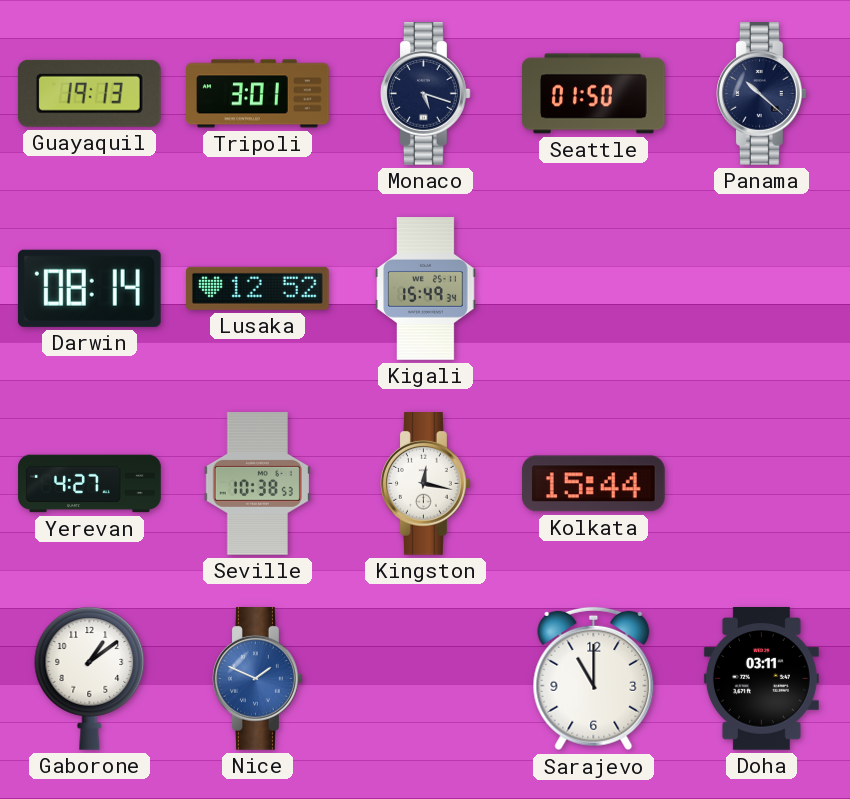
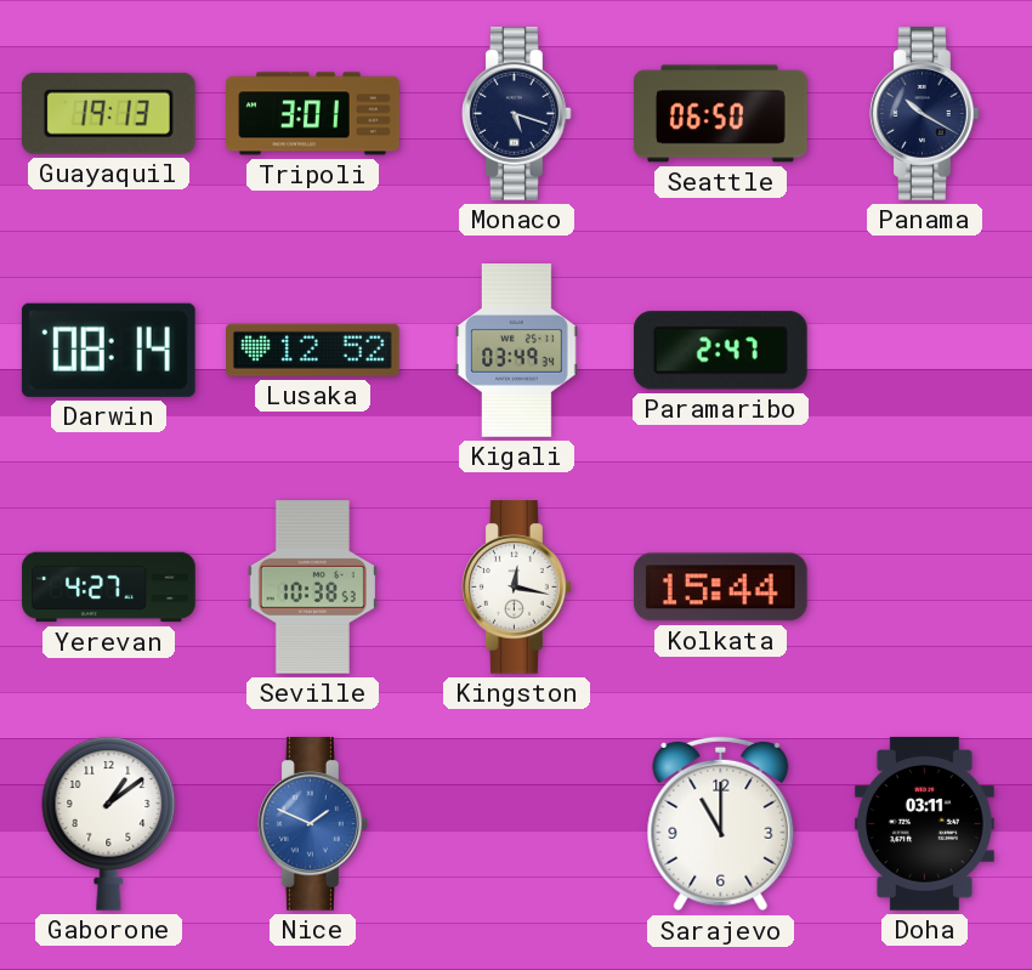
Seattle: 01:50 -> 06:50
Panama: 10:22 -> 10:20
Kigali: 15:49 -> 03:49
Paramaribo: none -> 2:47
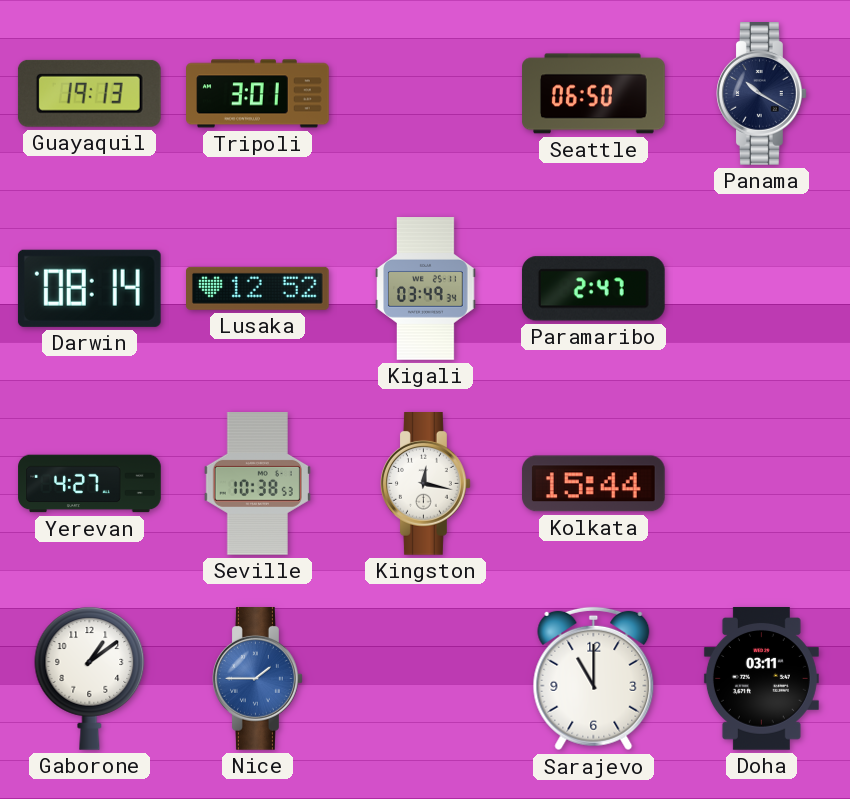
Monaco: 5:18 -> none
Nice: 1:49 -> 1:45
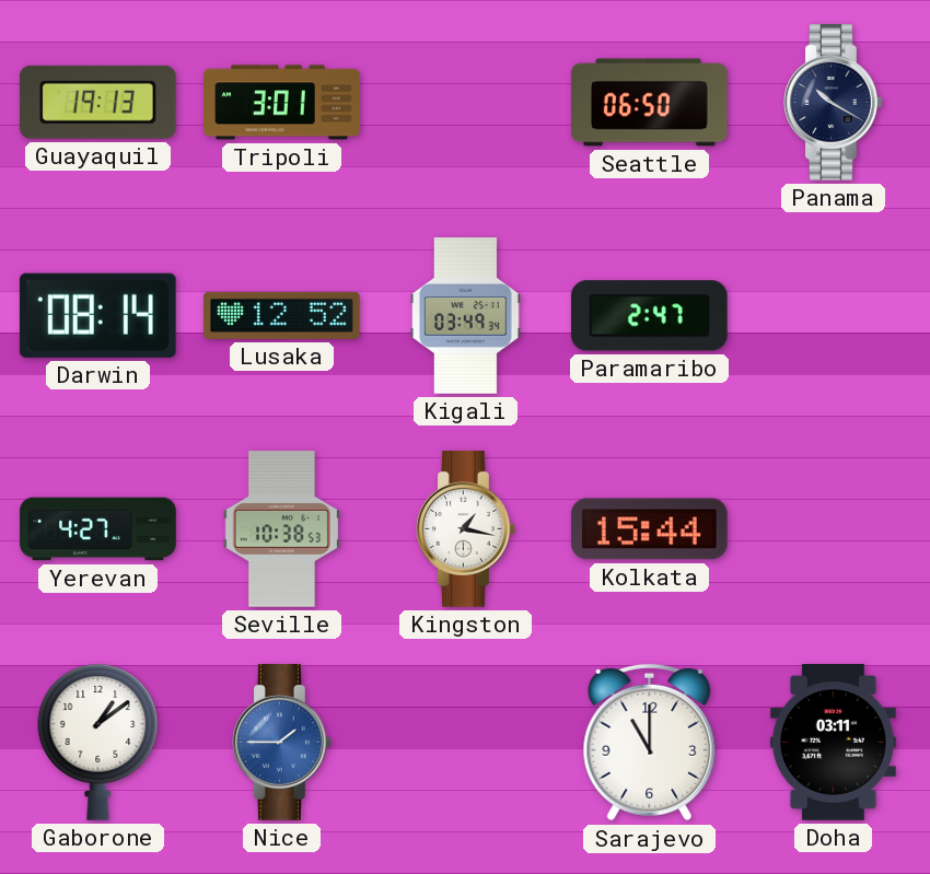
Kingston: 12:17 -> 1:17
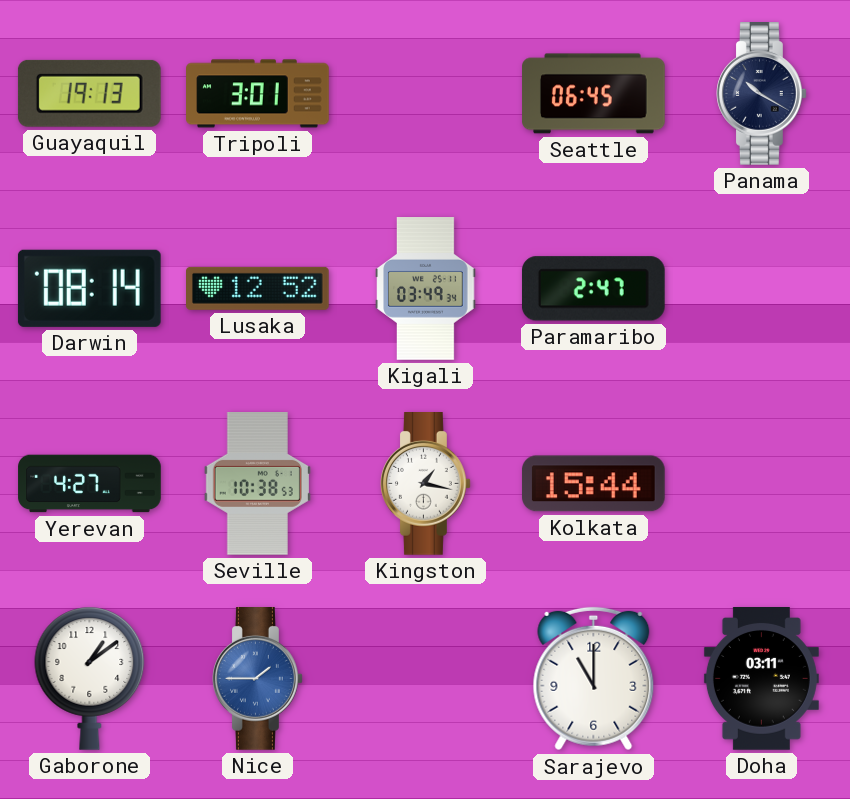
Seattle: 06:50 -> 06:45
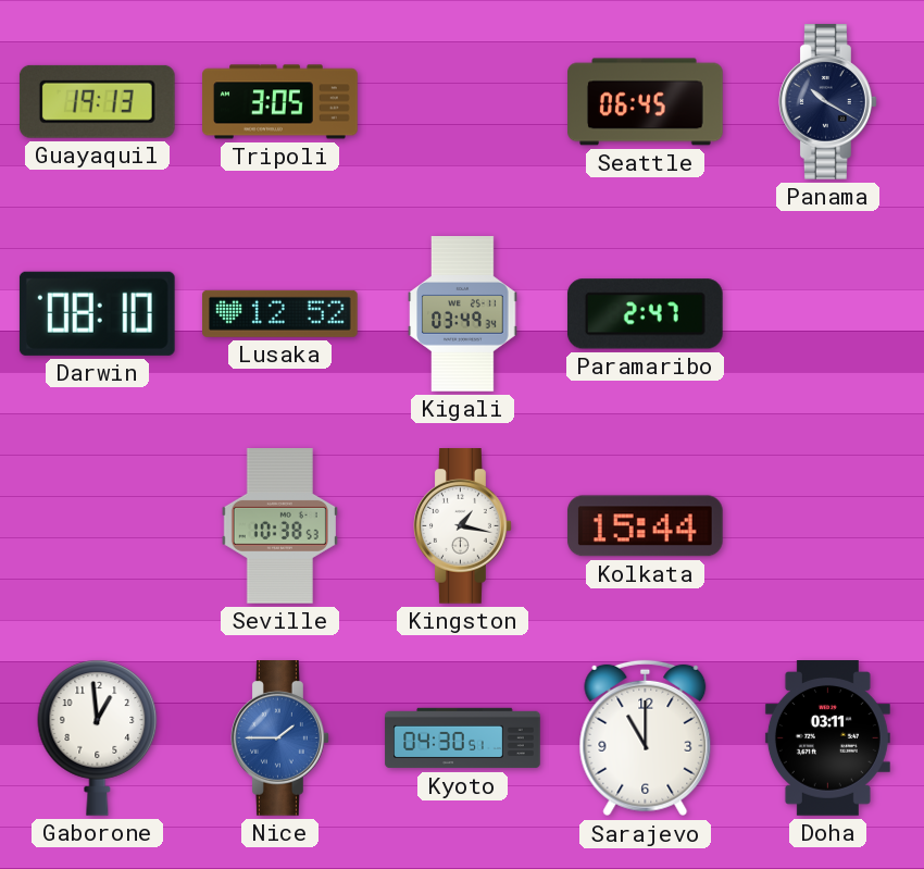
Tripoli: 3:01 -> 3:05
Darwin: 08:14 -> 08:10
Yerevan: 4:27 -> none
Gaborone: 1:09 -> 12:59
Kyoto: none -> 04:30
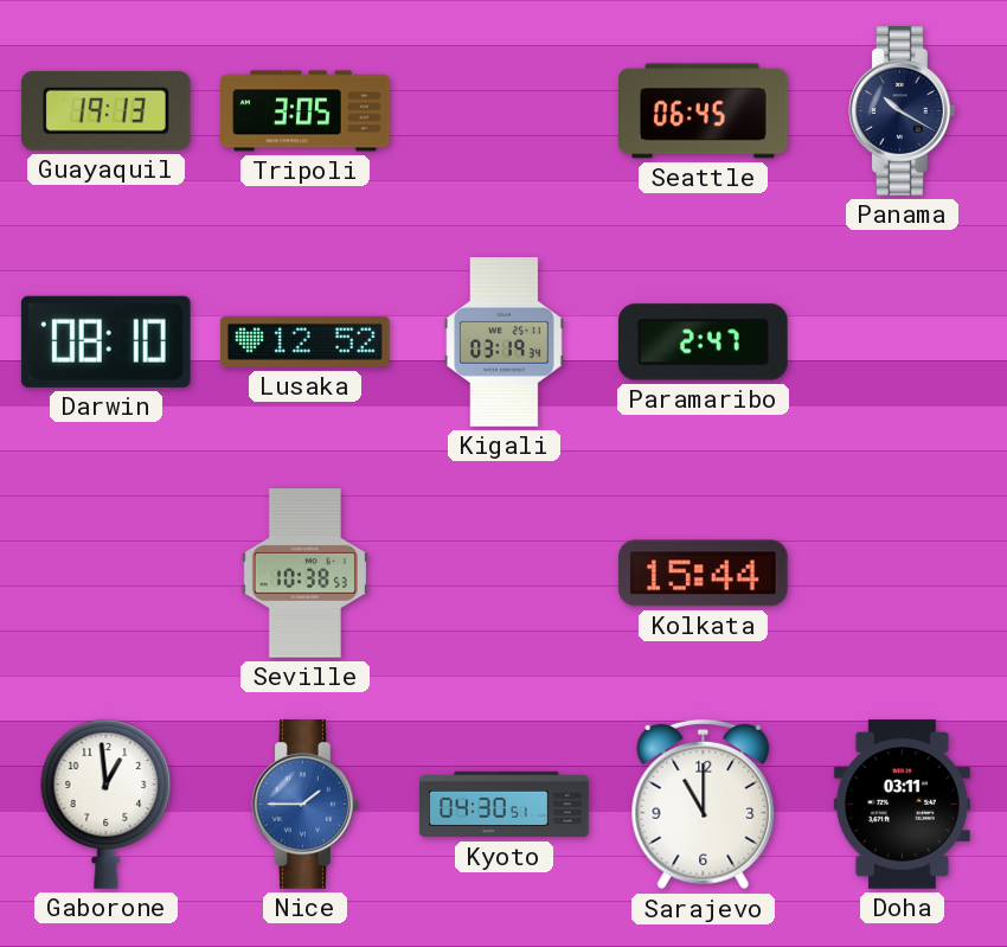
Kigali: 03:49 -> 03:19
Kingston: 1:17 -> none
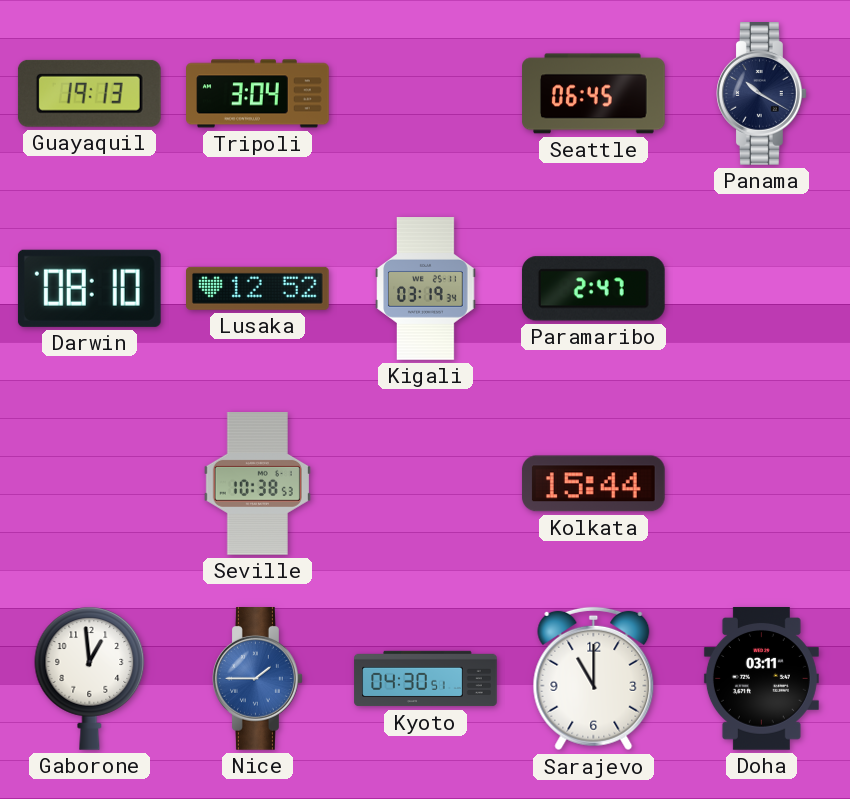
Tripoli: 3:05 -> 3:04
